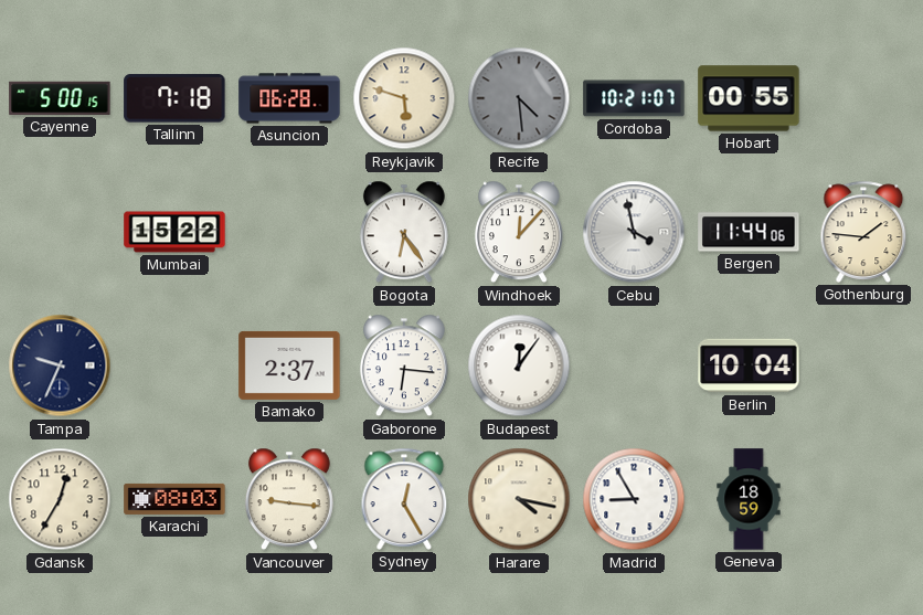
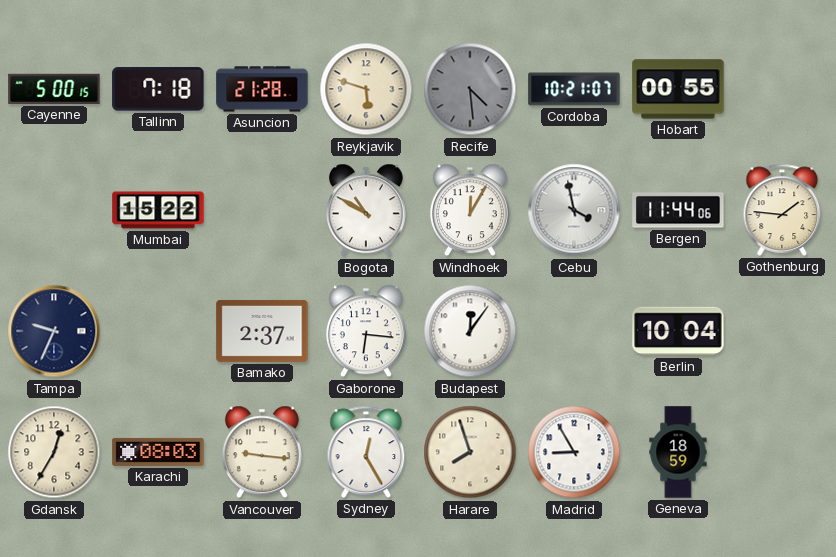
Asuncion: 06:28 -> 21:28
Bogota: 6:24 -> 10:50
Windhoek: 12:07 -> 12:05
Harare: 4:17 -> 7:57
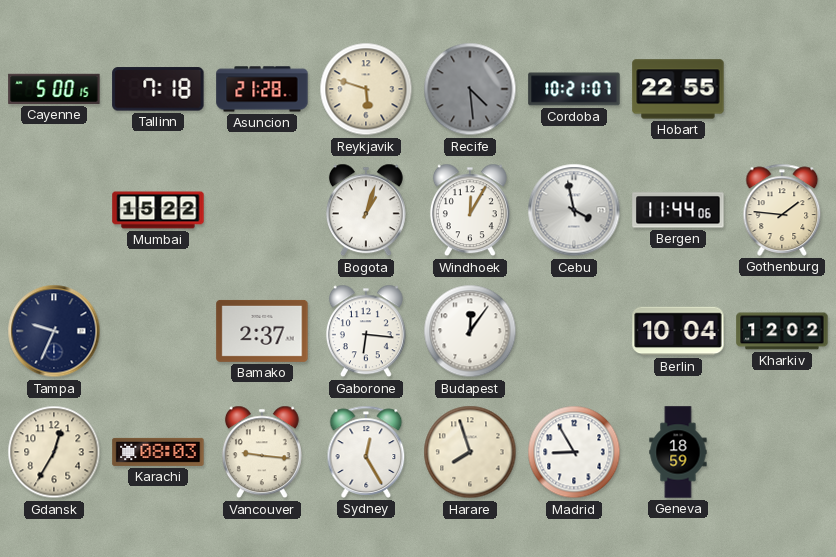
Hobart: 00:55 -> 22:55
Bogota: 10:50 -> 1:03
Kharkiv: none -> 12:02
